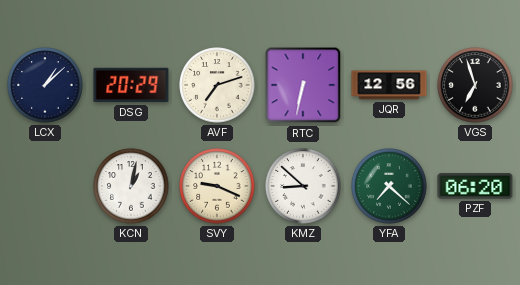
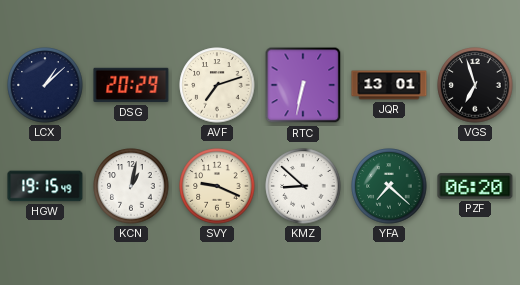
JQR: 12:56 -> 13:01
HGW: none -> 19:15
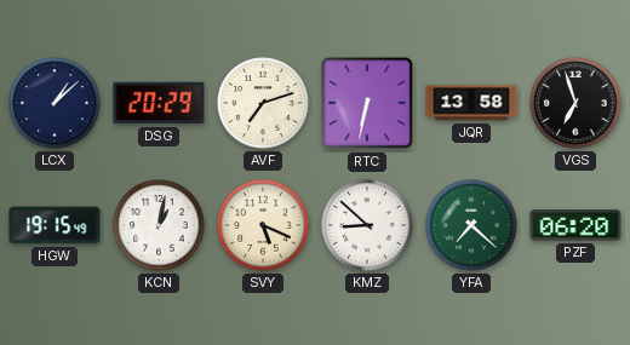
JQR: 13:01 -> 13:58
SVY: 9:19 -> 5:19
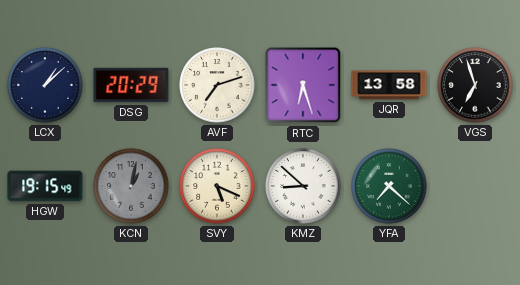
RTC: 6:32 -> 6:27
KCN dial: white -> grey
PZF: 06:20 -> none
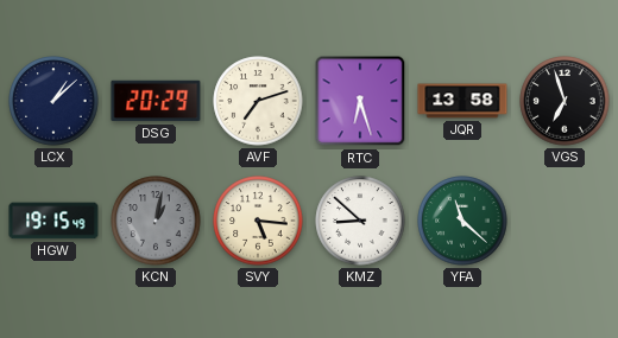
SVY: 5:19 -> 5:16
YFA: 7:22 -> 11:22
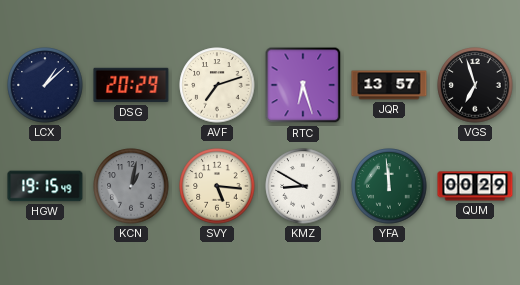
JQR: 13:58 -> 13:57
KMZ: 8:52 -> 8:50
YFA: 11:22 -> 11:59
QUM: none -> 00:29
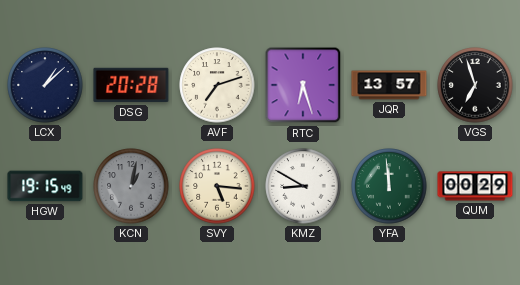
DSG: 20:29 -> 20:28
